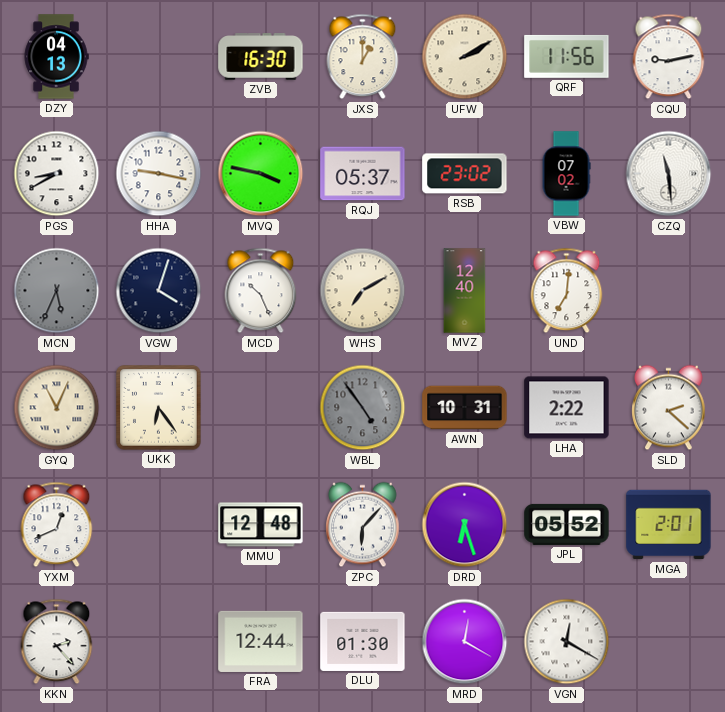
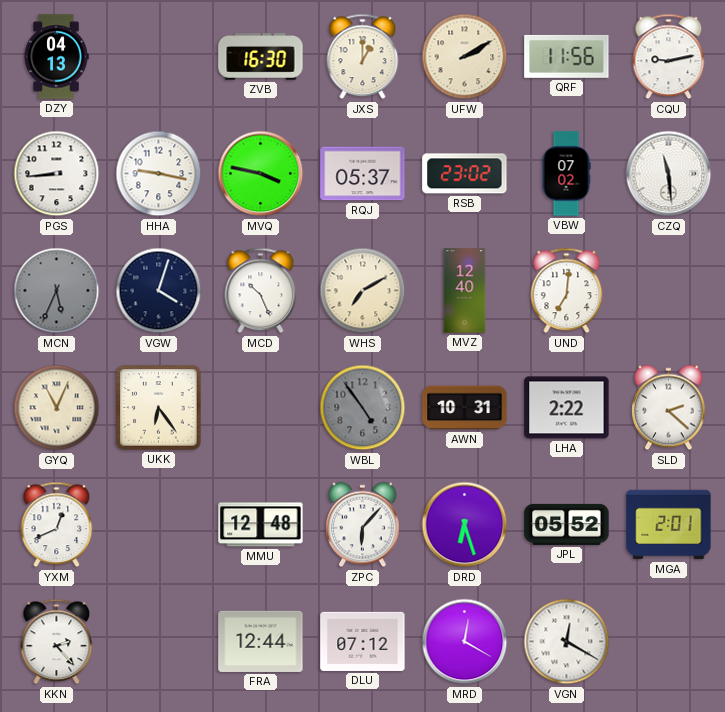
PGS: 8:40 -> 8:44
DLU: 01:30 -> 07:12
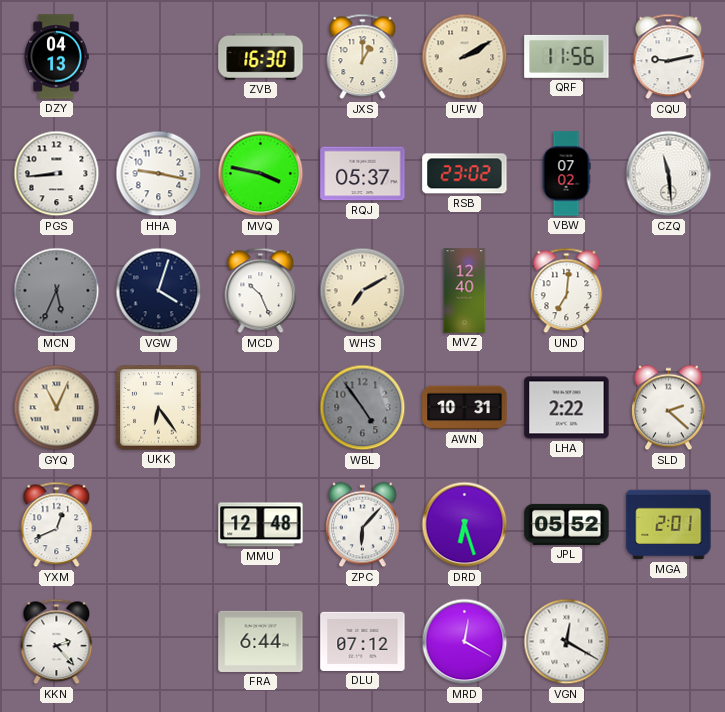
FRA: 12:44 -> 6:44
